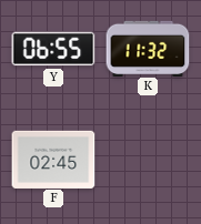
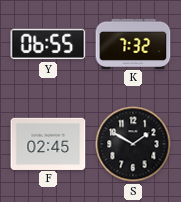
K: 11:32 -> 7:32
S: none -> 1:50
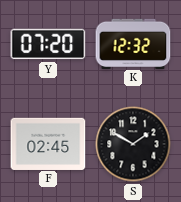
Y: 06:55 -> 07:20
K: 7:32 -> 12:32
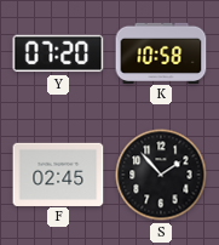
K: 12:32 -> 10:58
S: 1:50 -> 1:53
